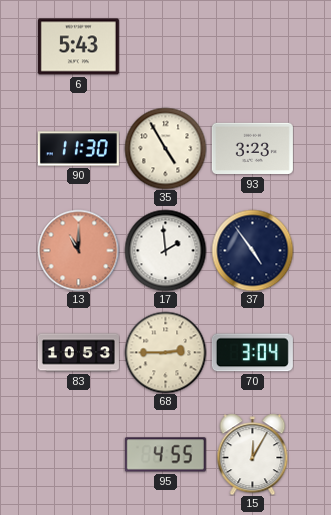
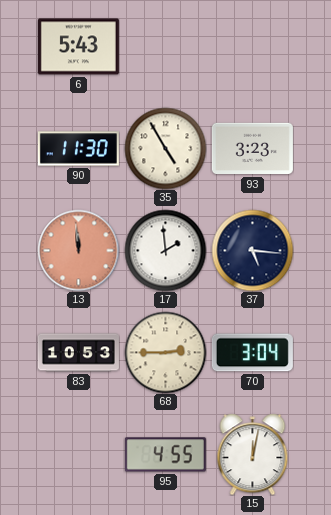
13: 11:00 -> 11:59
37: 4:54 -> 5:16
15: 12:05 -> 12:02
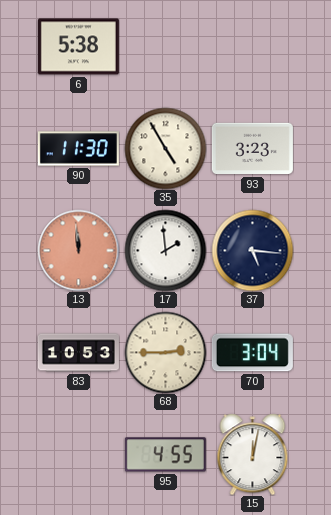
6: 5:43 -> 5:38
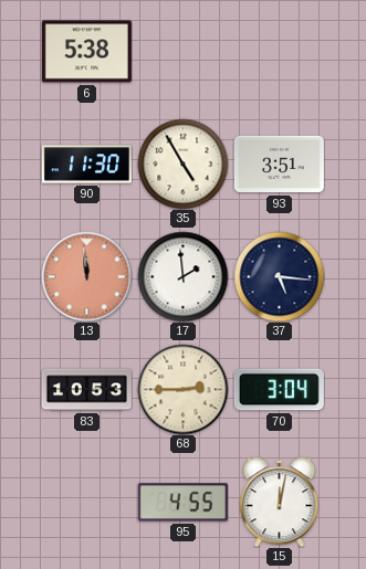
93: 3:23 -> 3:51
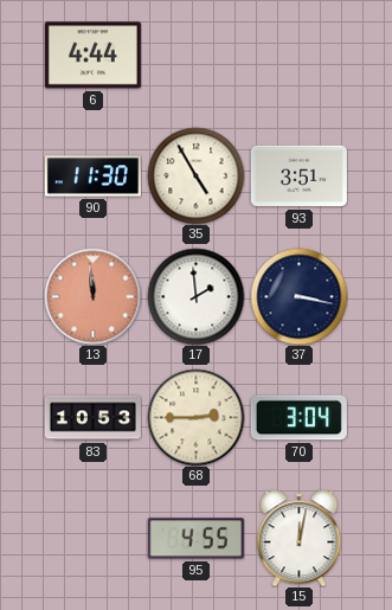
6: 5:38 -> 4:44
37: 5:16 -> 3:17
